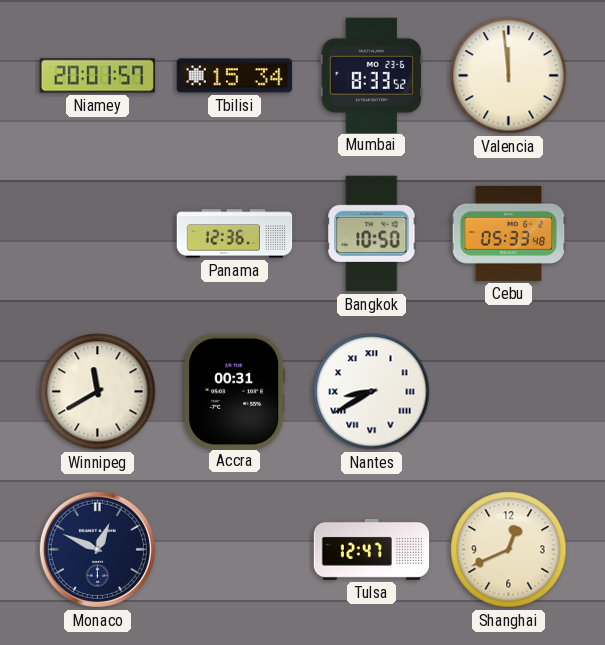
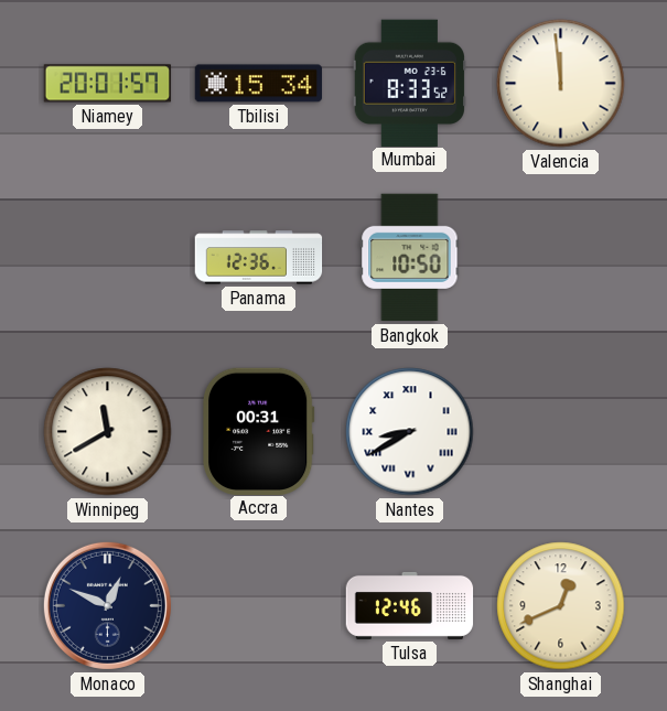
Cebu: 05:33 -> none
Tulsa: 12:47 -> 12:46
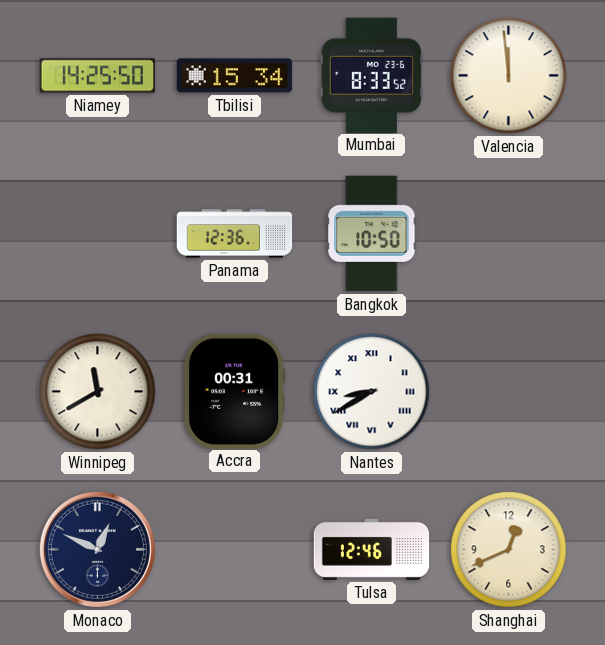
Niamey: 20:01 -> 14:25
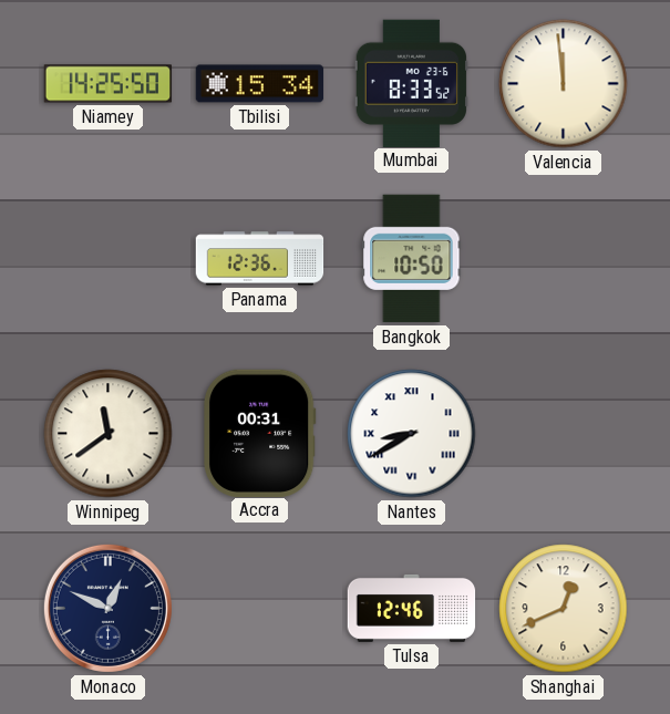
Winnipeg: 11:40 -> 11:39
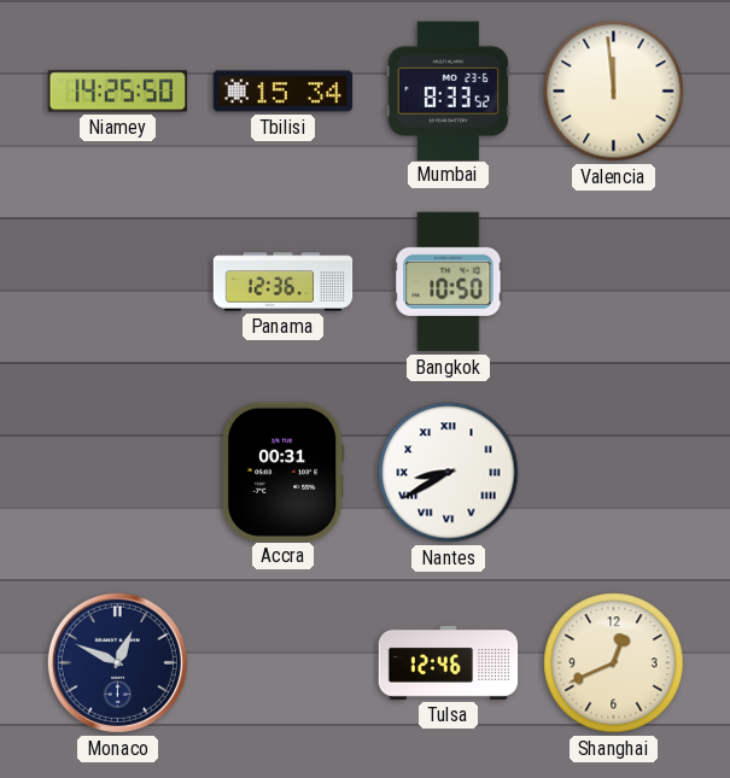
Winnipeg: 11:39 -> none
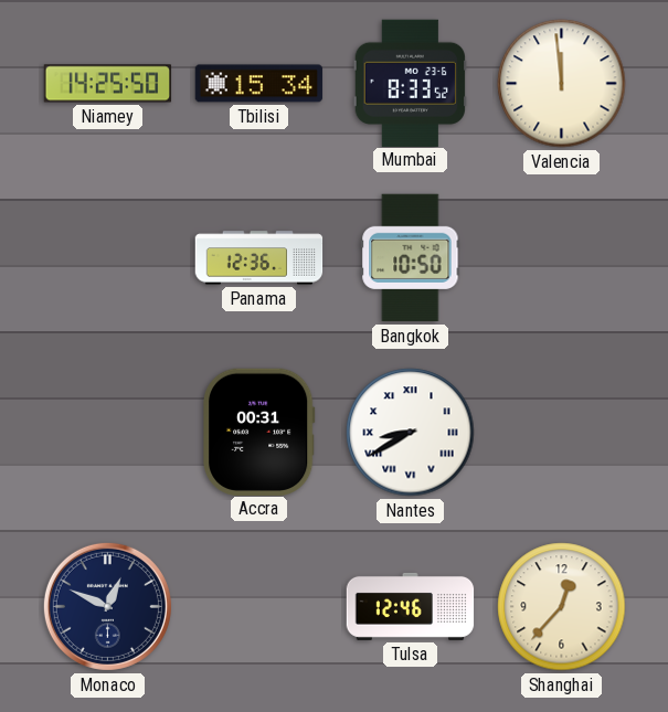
Shanghai: 12:41 -> 12:37
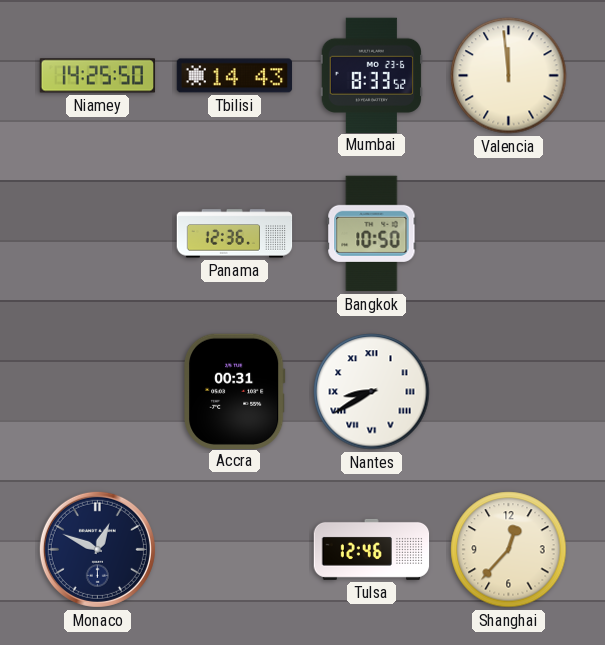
Tbilisi: 15:34 -> 14:43
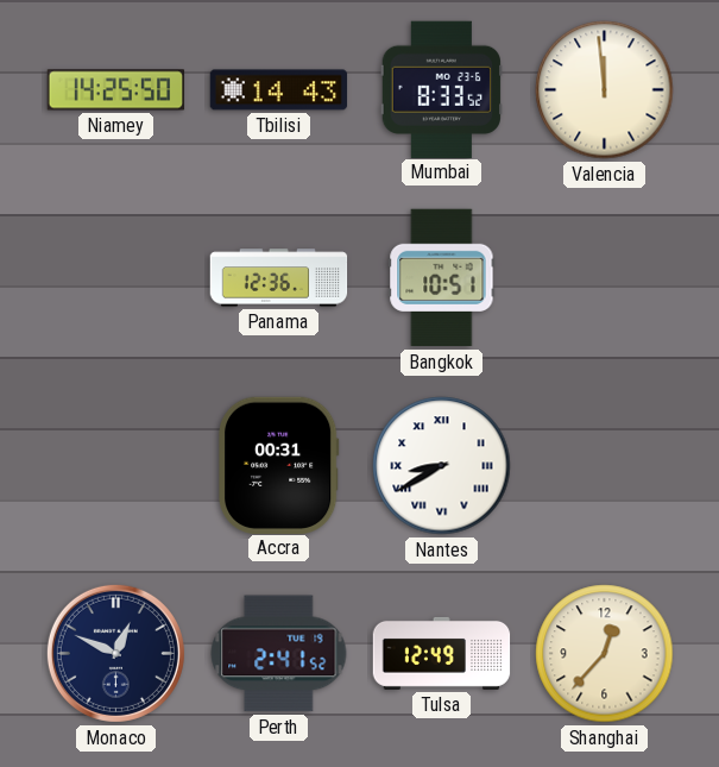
Bangkok: 10:50 -> 10:51
Perth: none -> 2:41
Tulsa: 12:46 -> 12:49
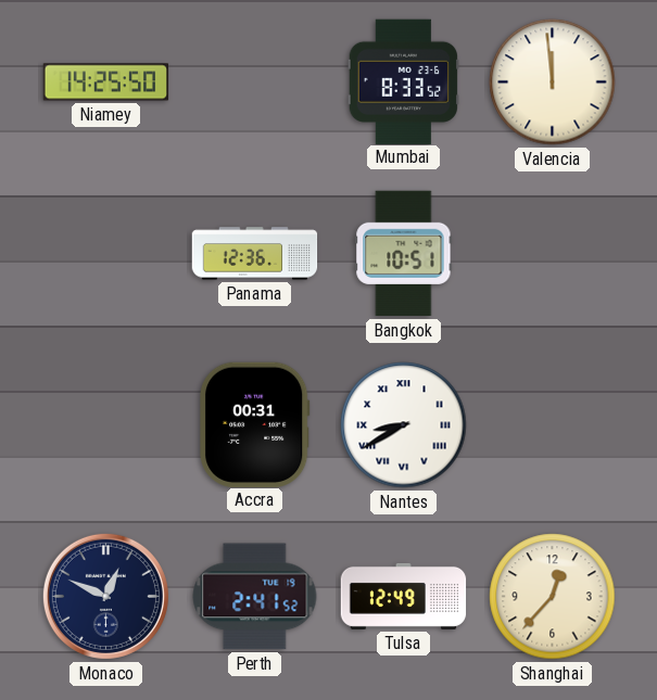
Tbilisi: 14:43 -> none
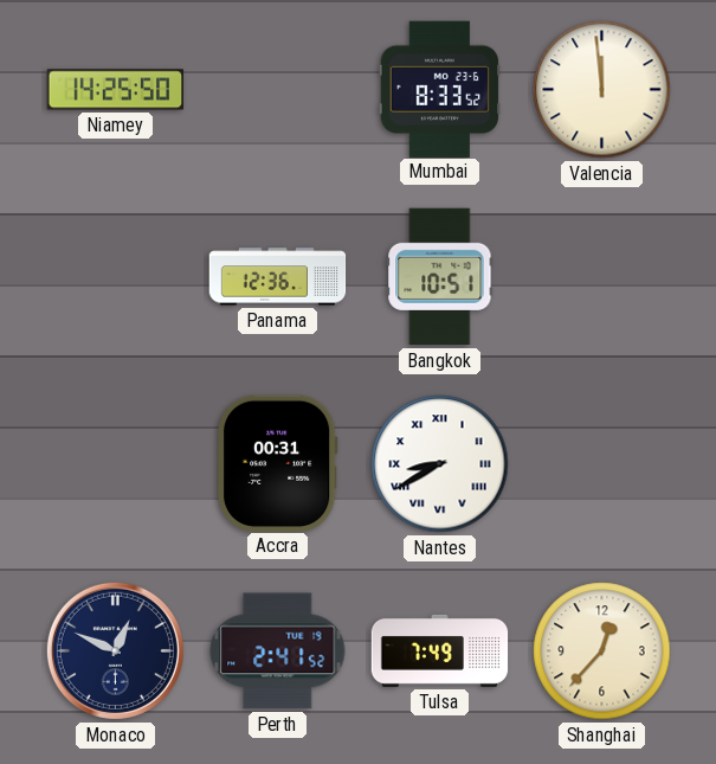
Tulsa: 12:49 -> 7:49
